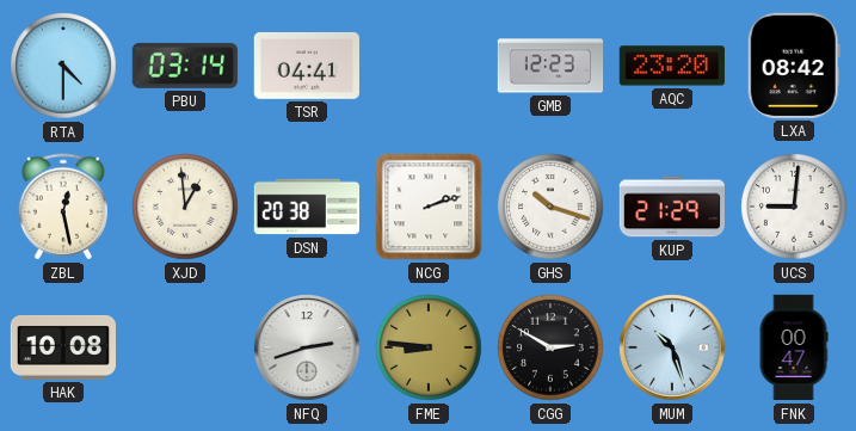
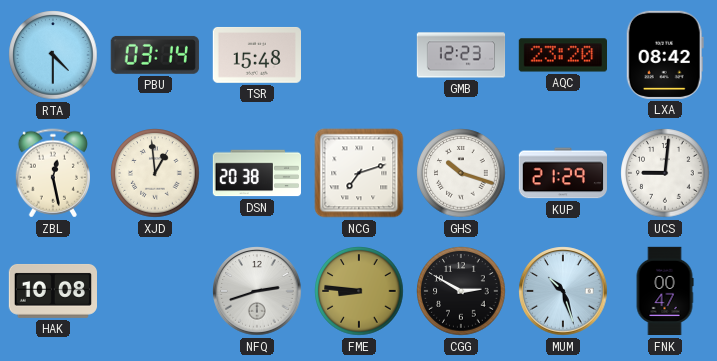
TSR: 04:41 -> 15:48
NCG: 2:12 -> 7:12
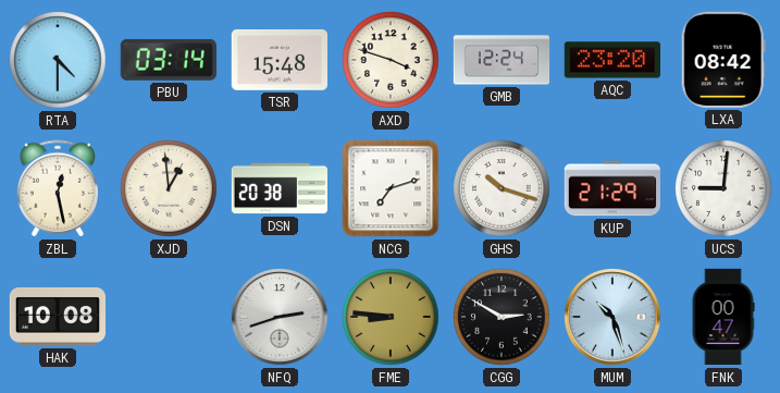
AXD: none -> 3:48
GMB: 12:23 -> 12:24
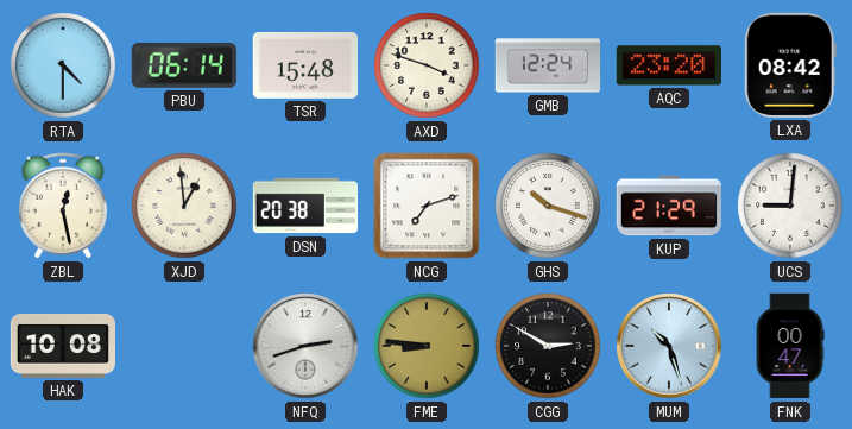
PBU: 03:14 -> 06:14
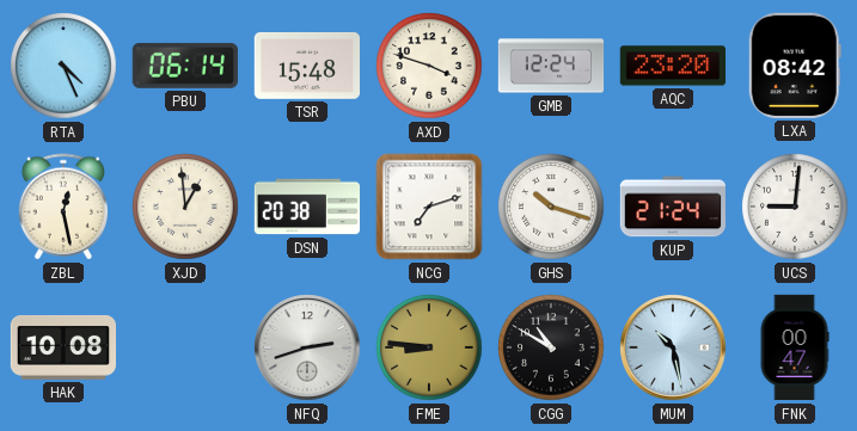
RTA: 4:30 -> 4:26
KUP: 21:29 -> 21:24
CGG: 2:50 -> 10:50
MUM: 10:27 -> 10:28
